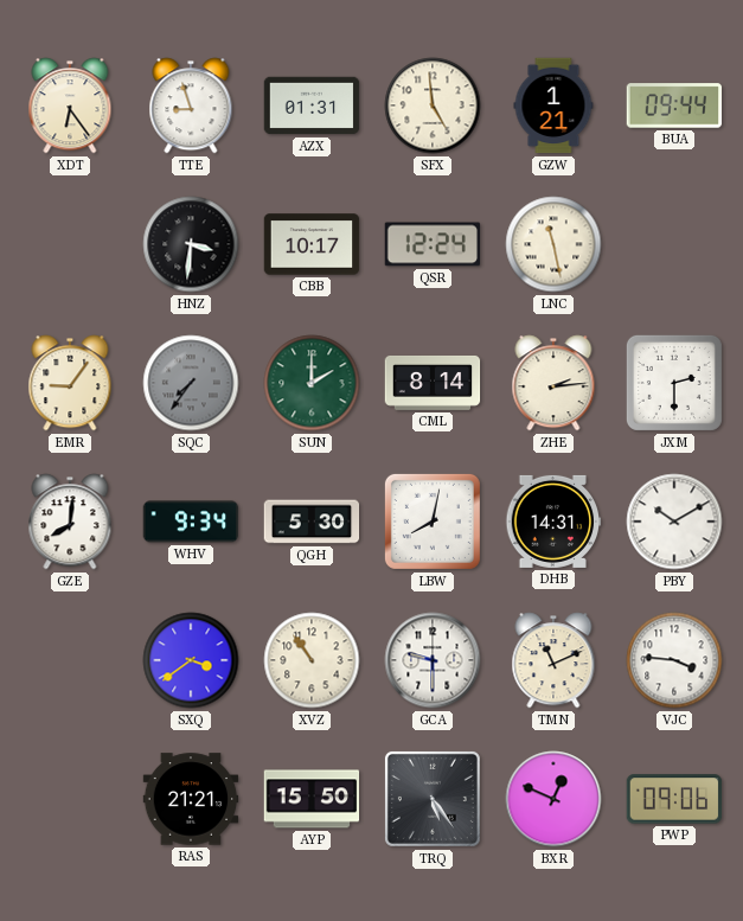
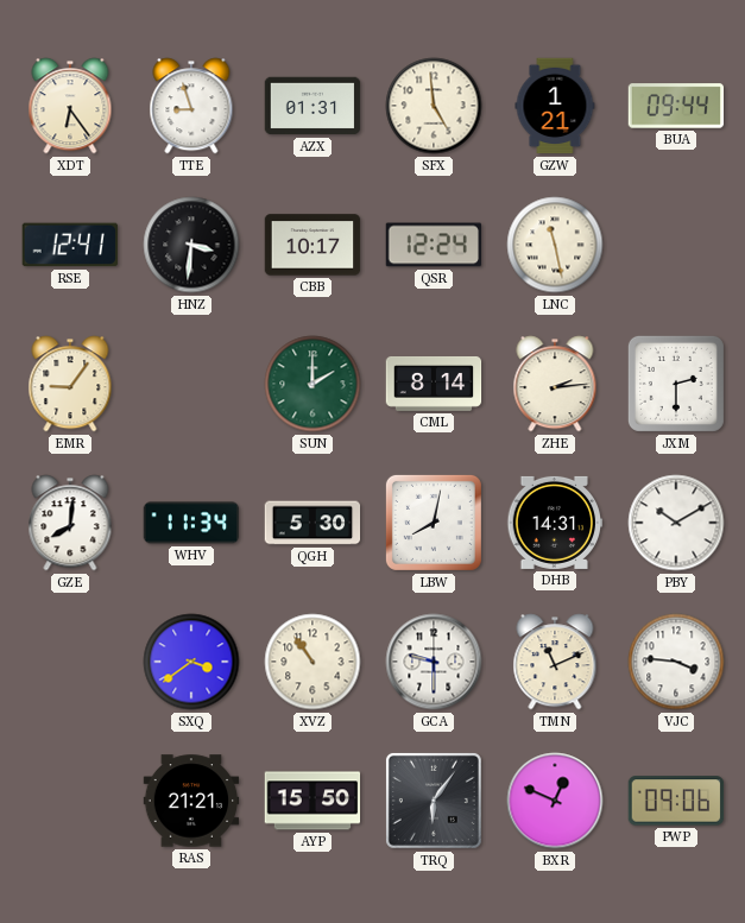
RSE: none -> 12:41
SQC: 7:36 -> none
WHV: 9:34 -> 11:34
TRQ: 5:24 -> 6:06
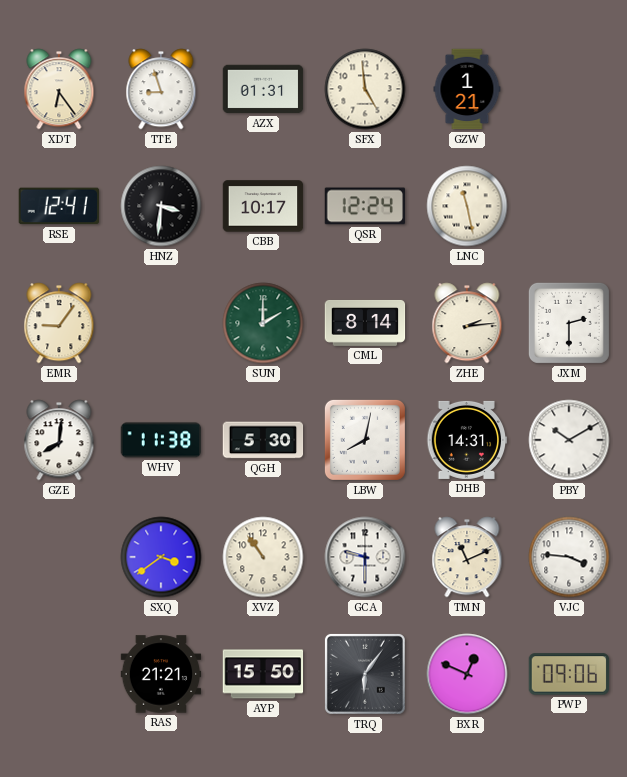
BUA: 09:44 -> none
WHV: 11:34 -> 11:38
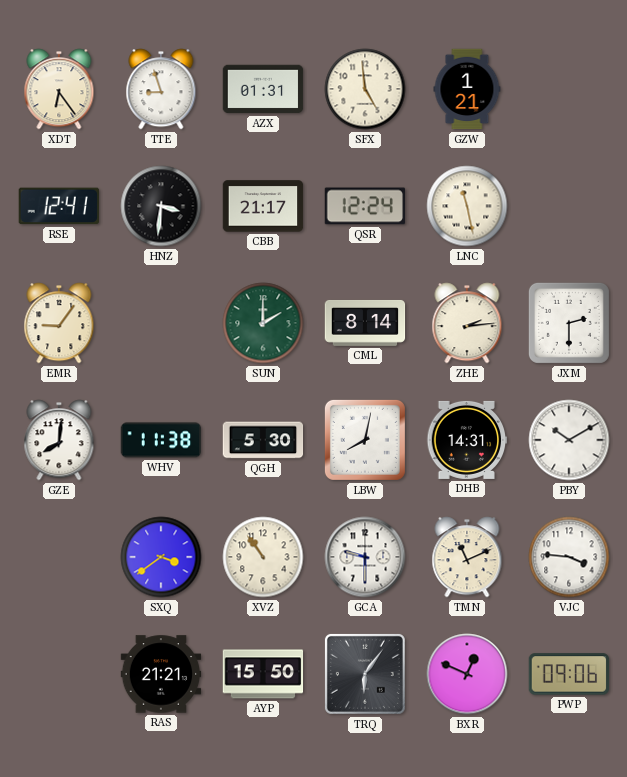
CBB: 10:17 -> 21:17
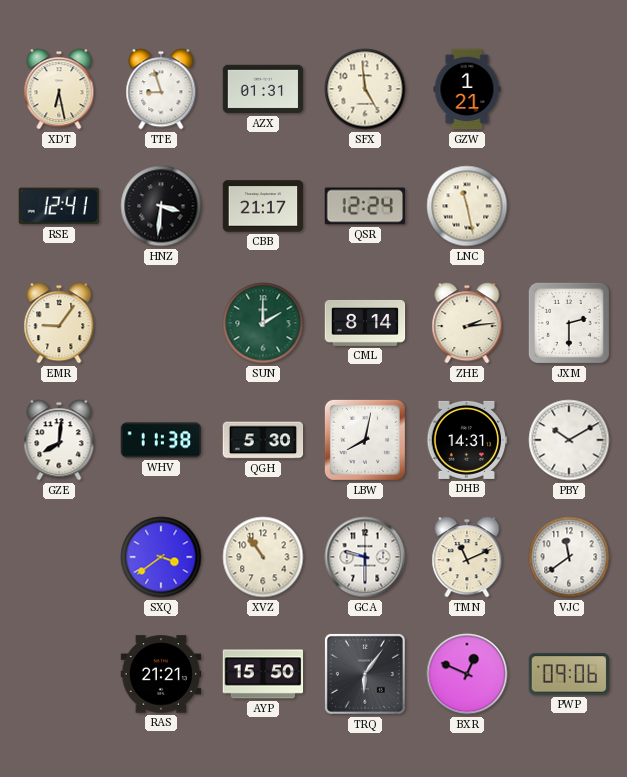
XDT: 6:24 -> 6:28
VJC: 3:46 -> 11:39
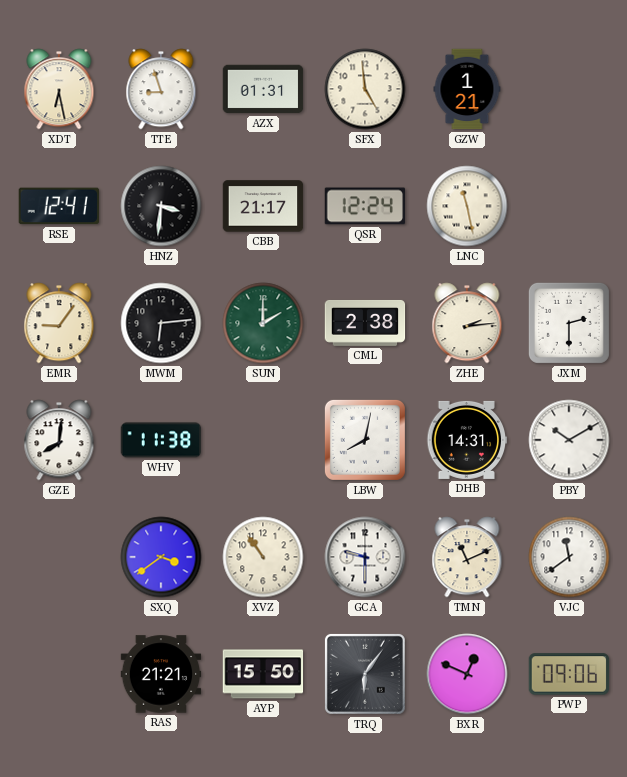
MWM: none -> 6:14
CML: 8:14 -> 2:38
QGH: 5:30 -> none
